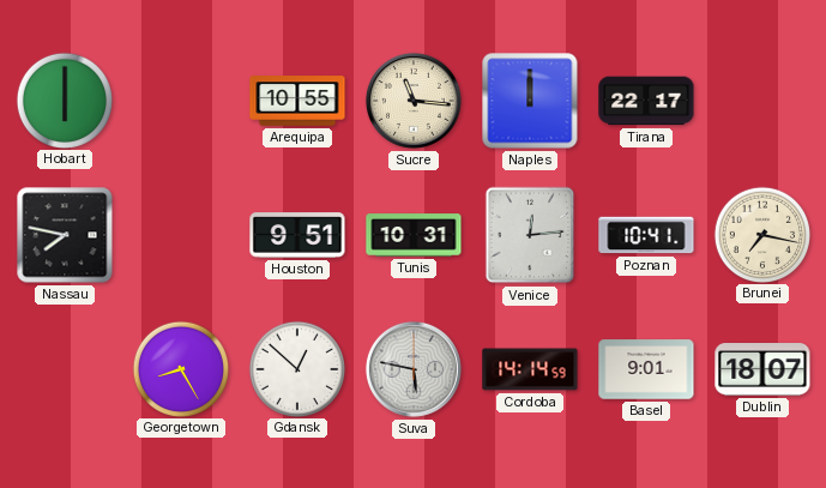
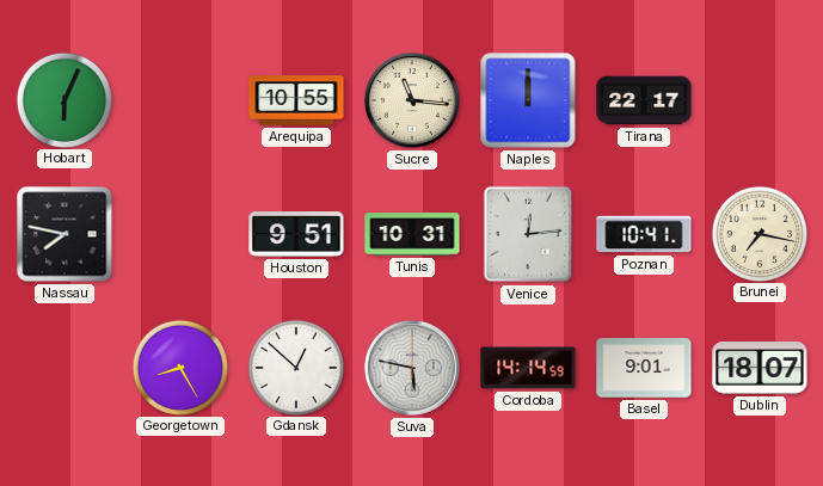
Hobart: 6:00 -> 6:04
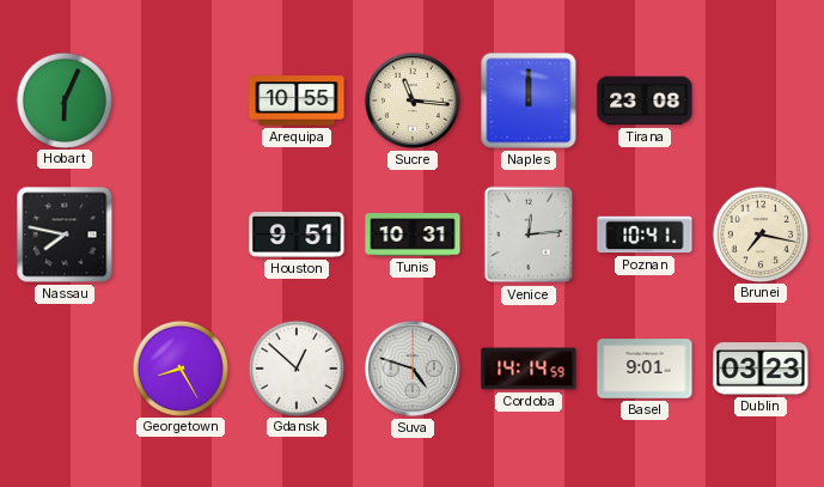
Tirana: 22:17 -> 23:08
Suva: 5:47 -> 4:48
Dublin: 18:07 -> 03:23
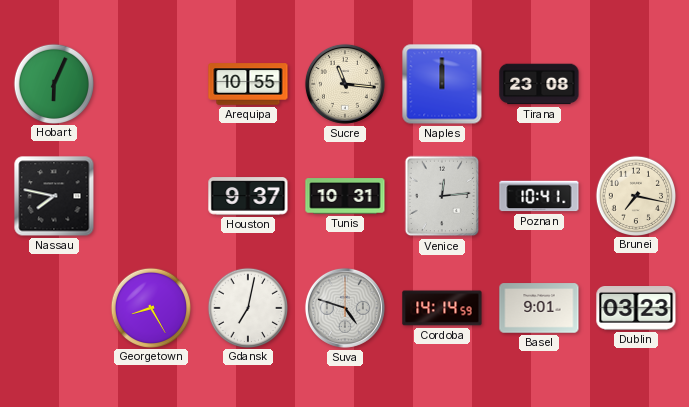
Houston: 9:51 -> 9:37
Gdansk: 12:52 -> 7:02
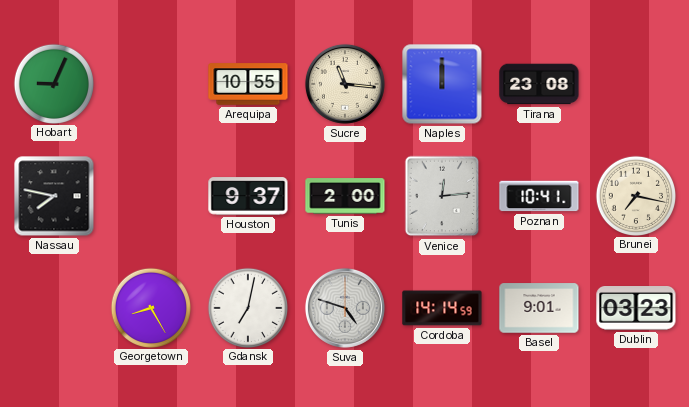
Hobart: 6:04 -> 9:04
Tunis: 10:31 -> 2:00
